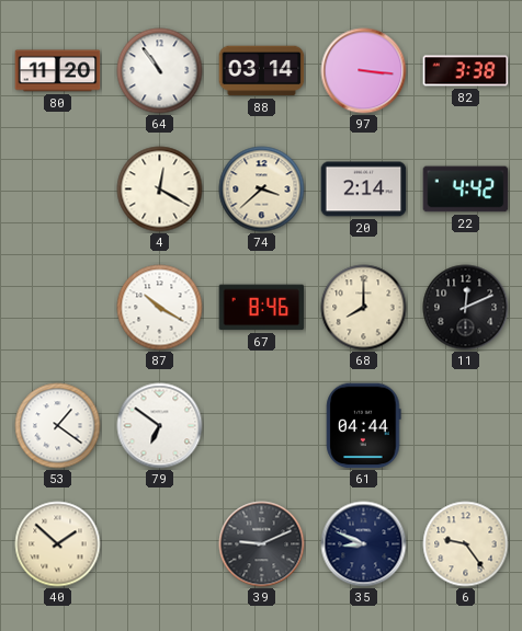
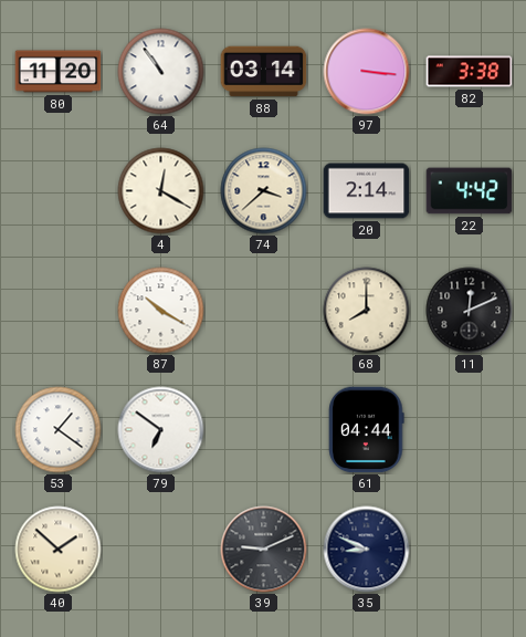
67: 8:46 -> none
6: 9:24 -> none
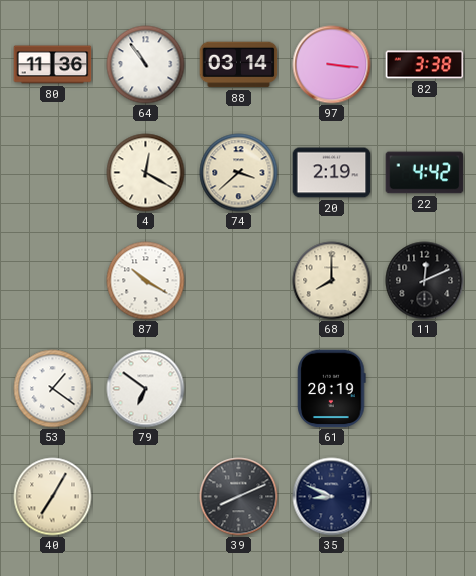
80: 11:20 -> 11:36
20: 2:14 -> 2:19
61: 04:44 -> 20:19
40: 1:52 -> 7:05
39: 9:11 -> 8:11
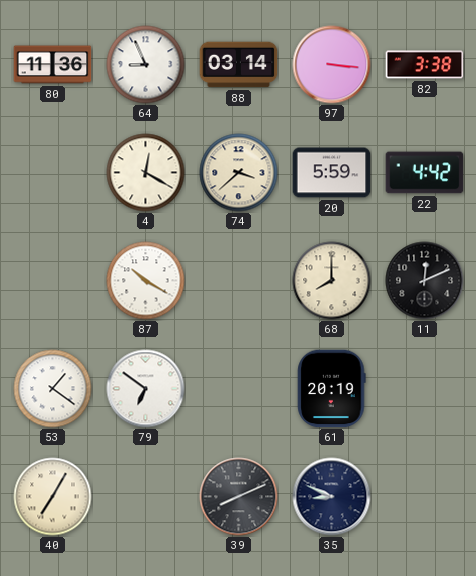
64: 10:54 -> 8:56
20: 2:19 -> 5:59
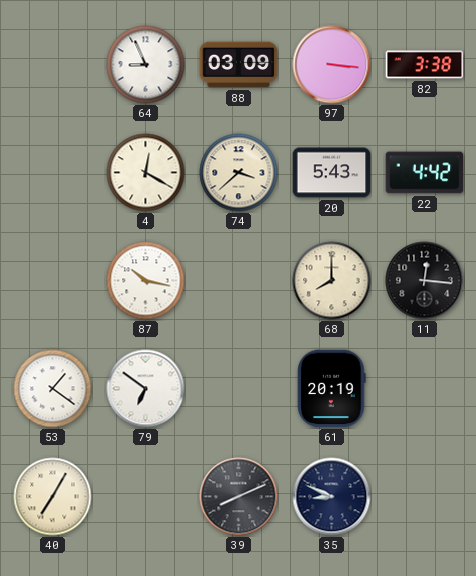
80: 11:36 -> none
88: 03:14 -> 03:09
20: 5:59 -> 5:43
87: 10:20 -> 10:17
11: 12:11 -> 12:16
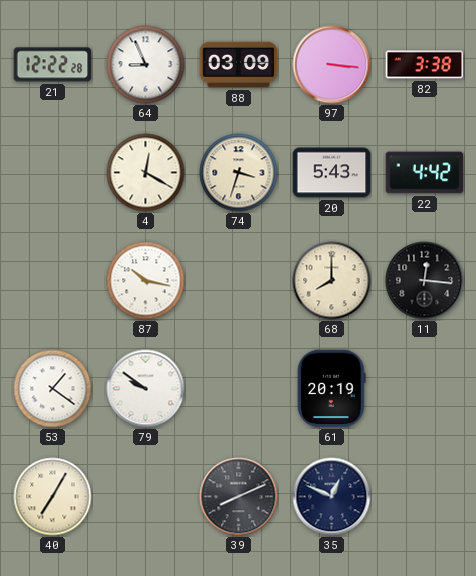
21: none -> 12:22
74: 3:38 -> 3:33
79: 6:51 -> 9:51
35: 8:49 -> 12:49
